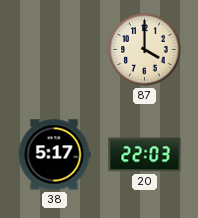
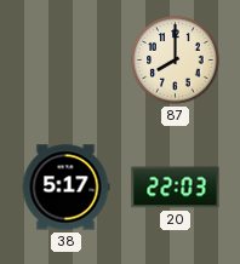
87: 4:00 -> 8:00
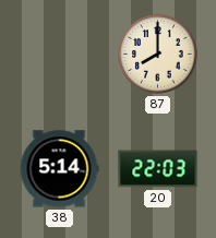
38: 5:17 -> 5:14
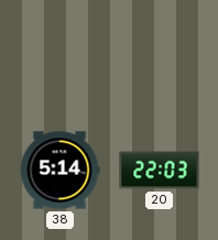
87: 8:00 -> none
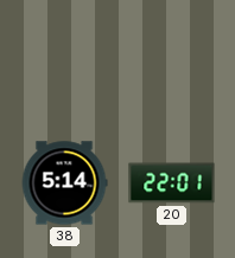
20: 22:03 -> 22:01
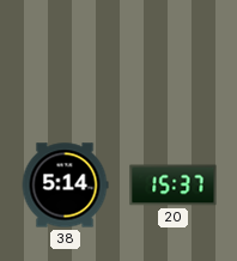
20: 22:01 -> 15:37
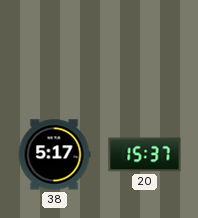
38: 5:14 -> 5:17
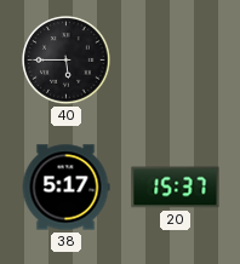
40: none -> 5:45
